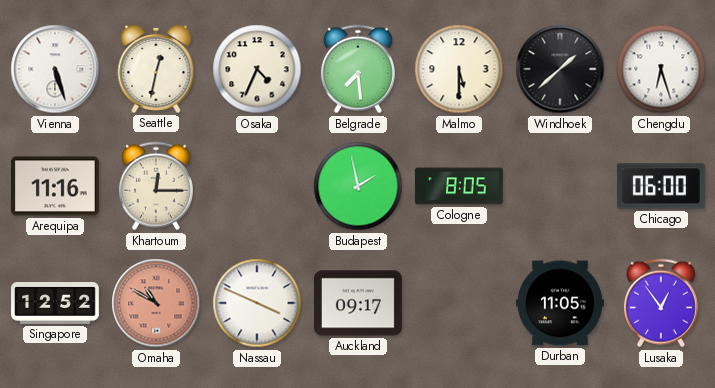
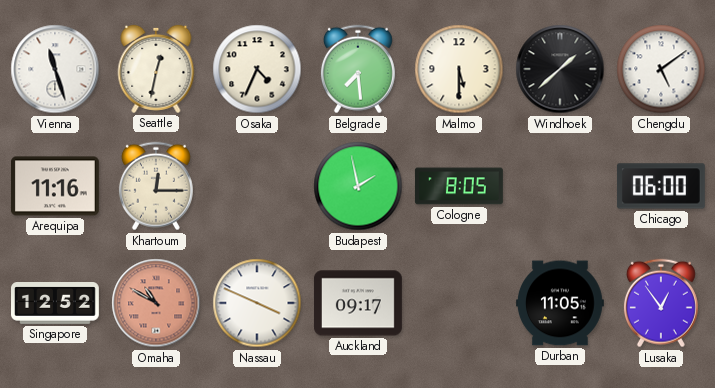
Vienna: 5:27 -> 11:27
Chengdu: 6:27 -> 5:09
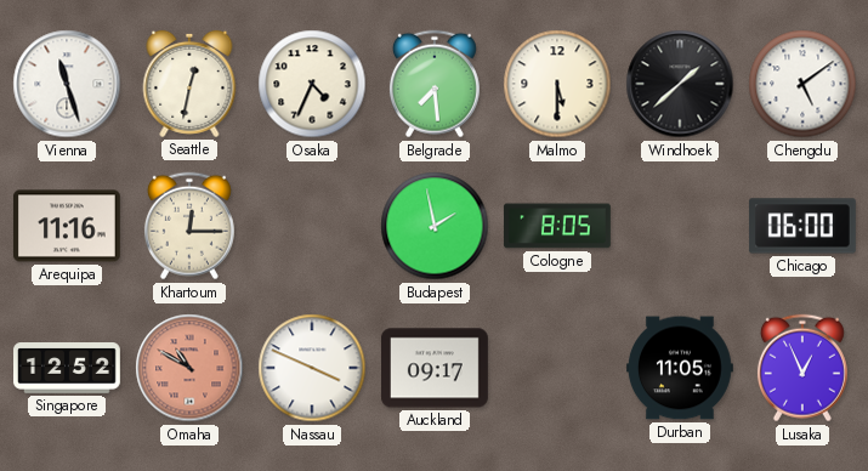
Lusaka: 12:54 -> 12:56
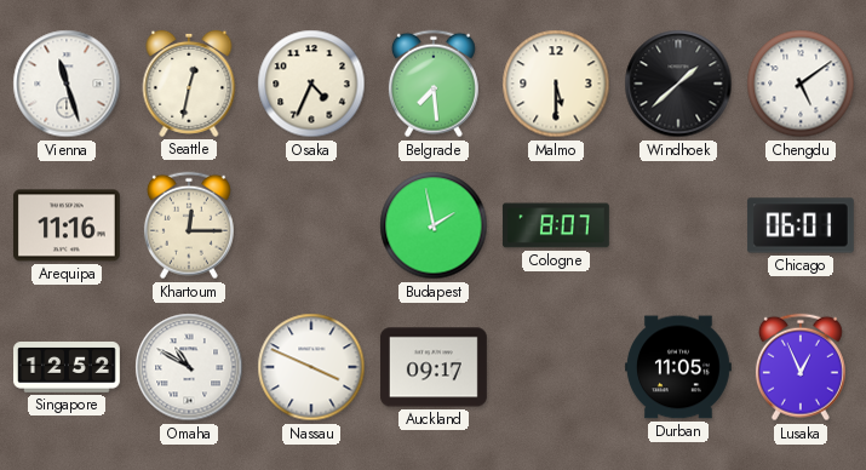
Cologne: 8:05 -> 8:07
Chicago: 06:00 -> 06:01
Omaha dial: salmon -> white
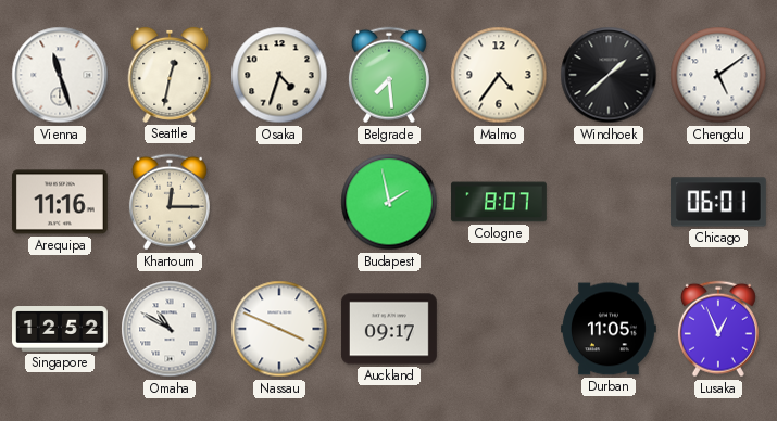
Osaka: 4:34 -> 4:33
Malmo: 5:30 -> 4:36
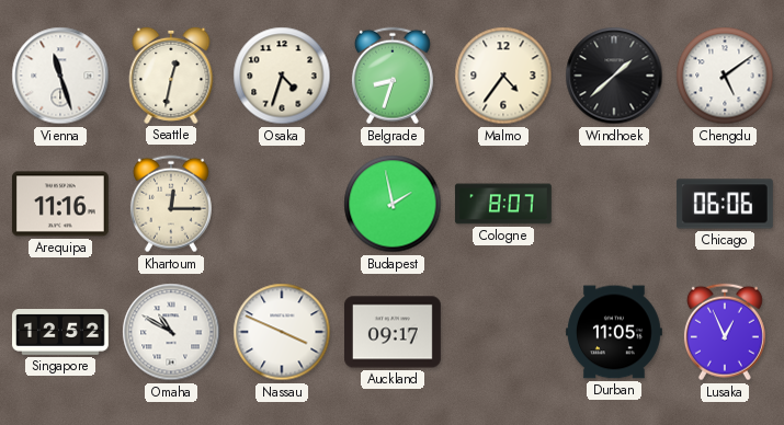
Belgrade: 7:29 -> 8:33
Chicago: 06:01 -> 06:06
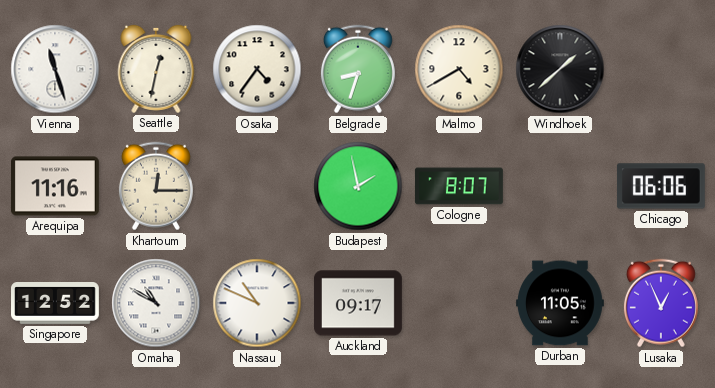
Osaka: 4:33 -> 4:36
Malmo: 4:36 -> 4:40
Chengdu: 5:09 -> none
Nassau: 3:49 -> 10:49
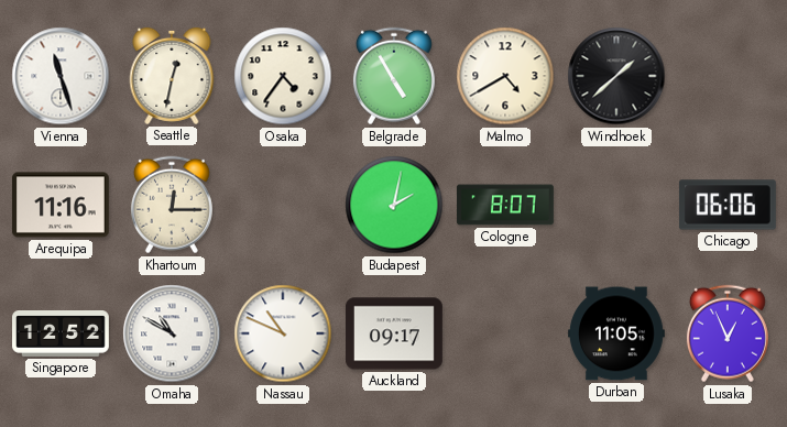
Belgrade: 8:33 -> 4:55
Budapest: 1:58 -> 2:02
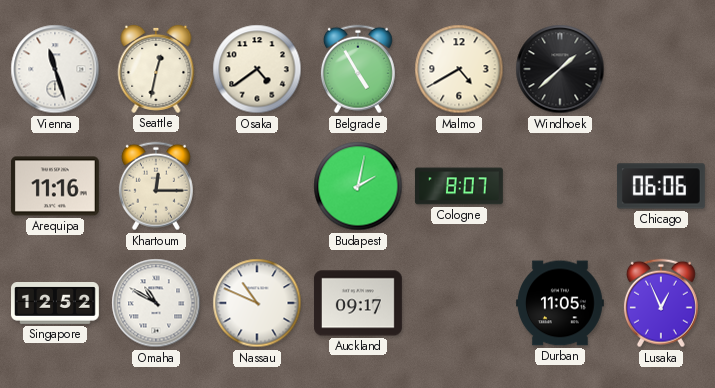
Osaka: 4:36 -> 4:39
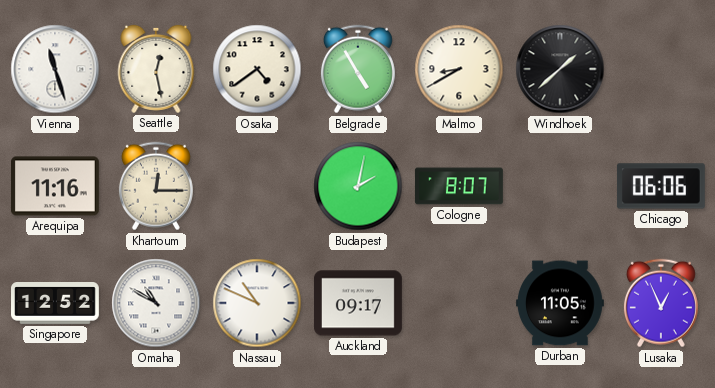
Seattle: 12:32 -> 12:28
Malmo: 4:40 -> 8:40
